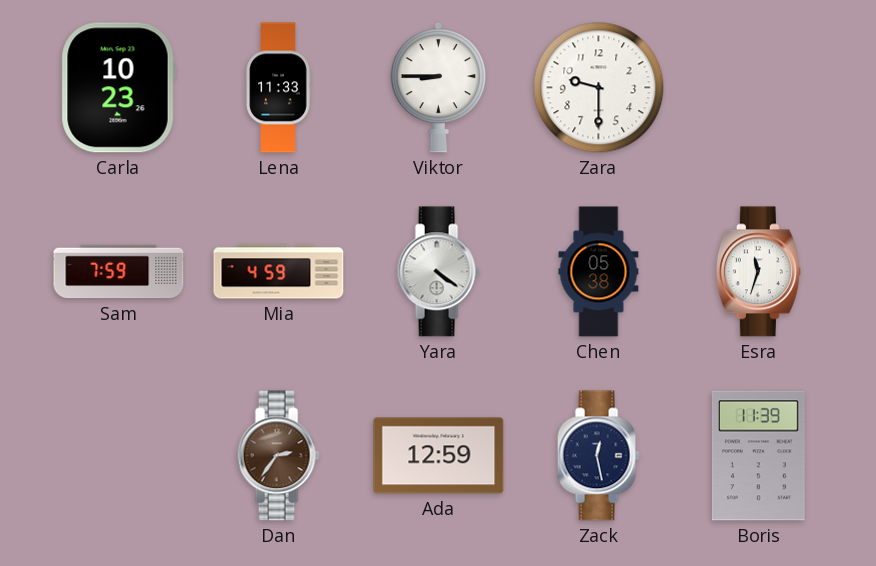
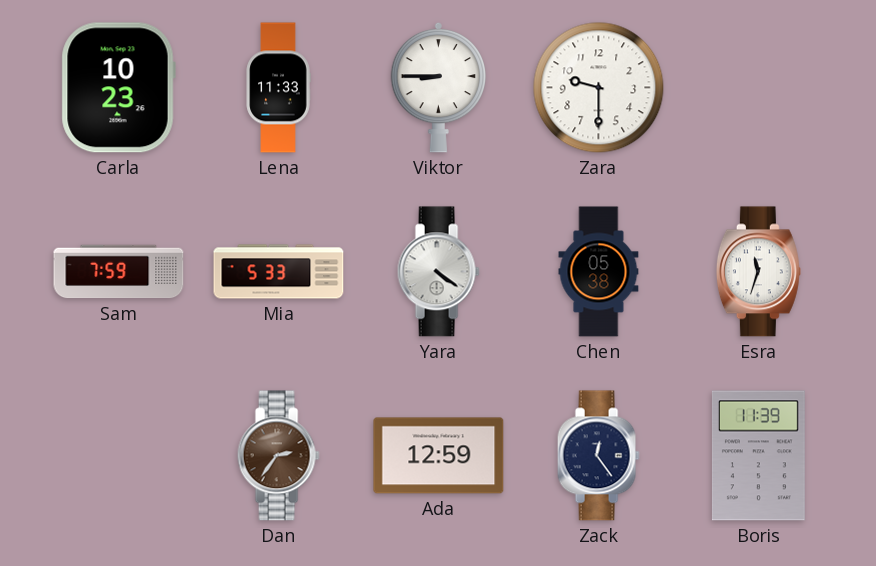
Mia: 4:59 -> 5:33
Zack: 12:28 -> 12:24
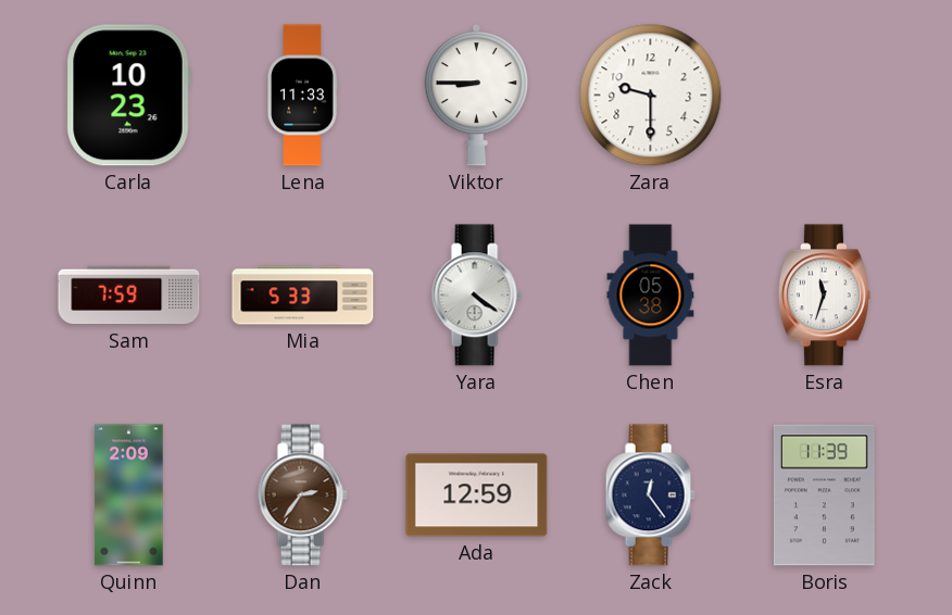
Quinn: none -> 2:09
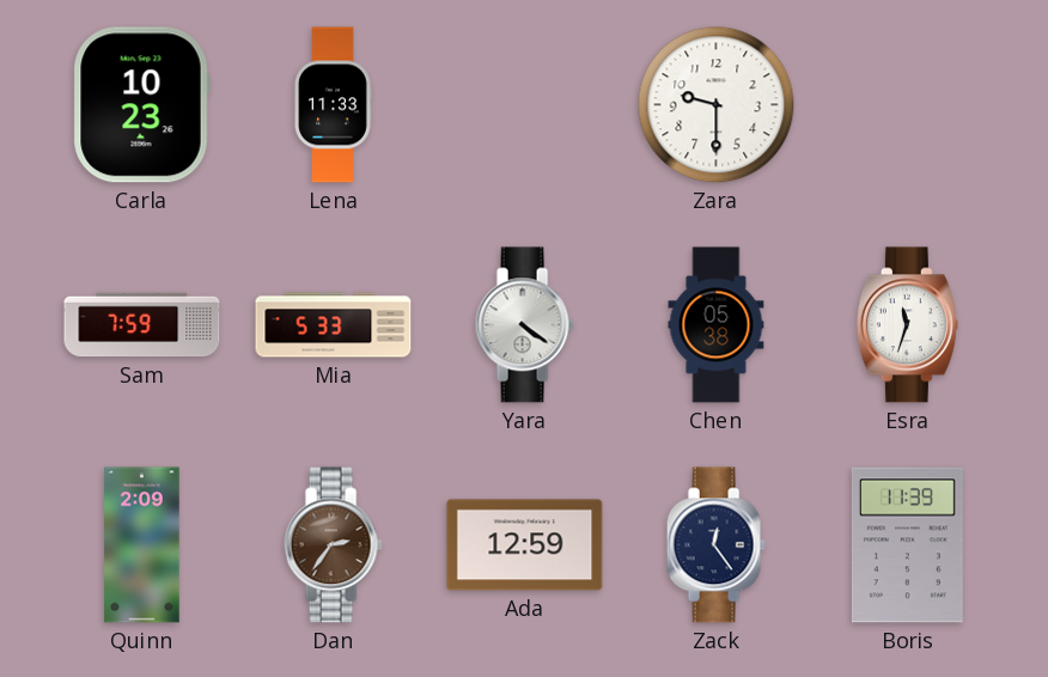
Viktor: 8:45 -> none
